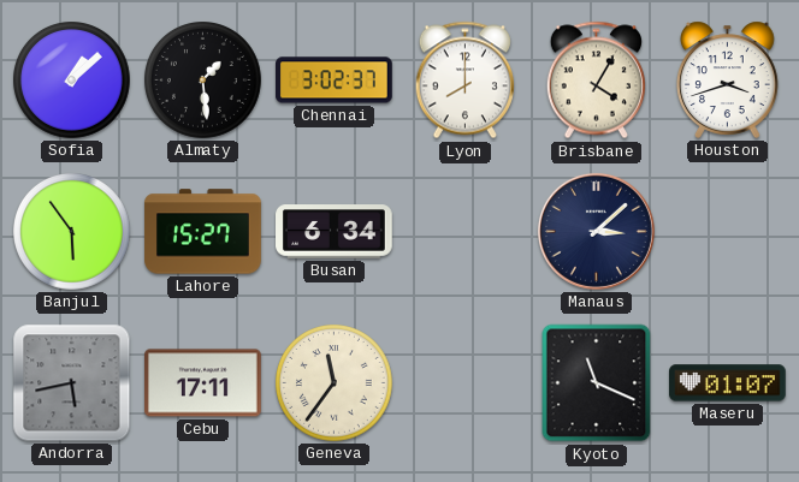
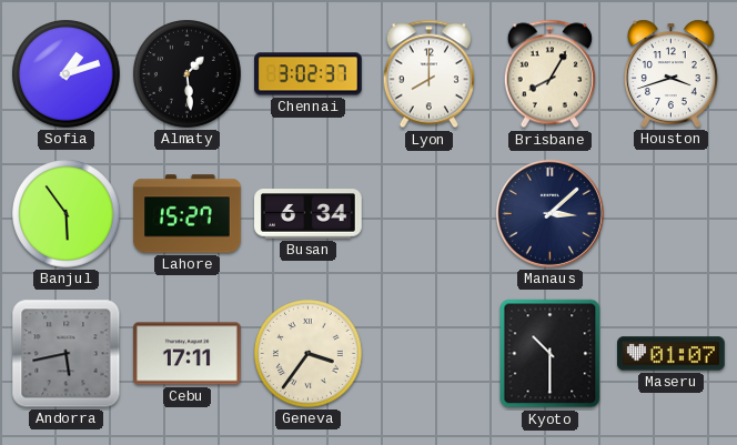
Sofia: 1:08 -> 1:12
Brisbane: 4:05 -> 8:05
Geneva: 11:36 -> 3:36
Kyoto: 11:19 -> 10:30
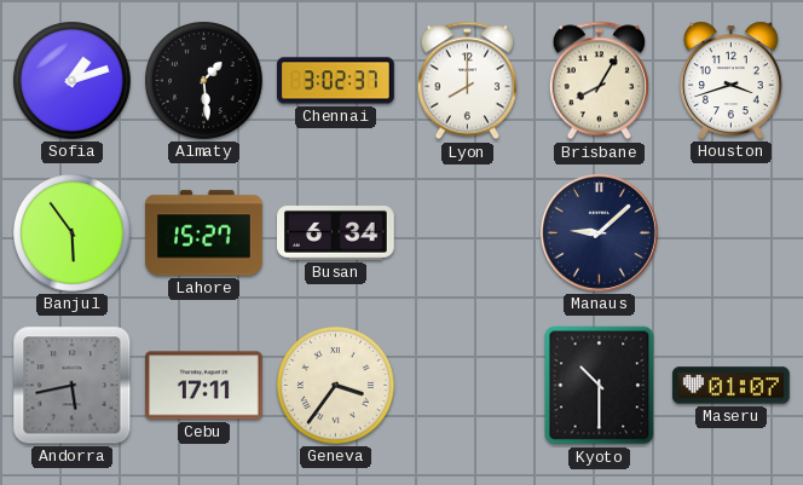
Manaus: 3:08 -> 9:08
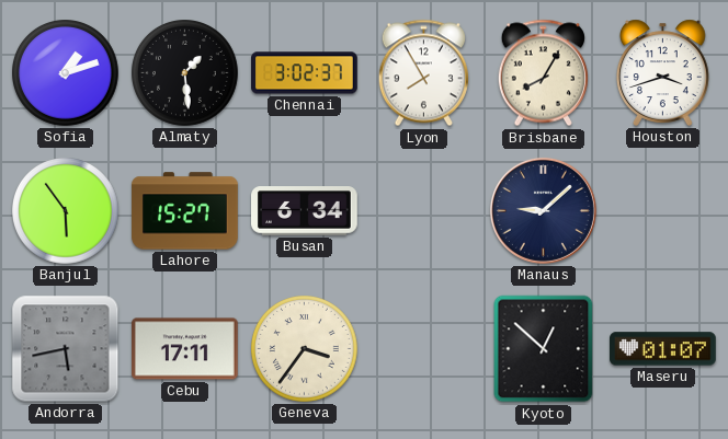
Lyon: 8:00 -> 7:55
Kyoto: 10:30 -> 12:52
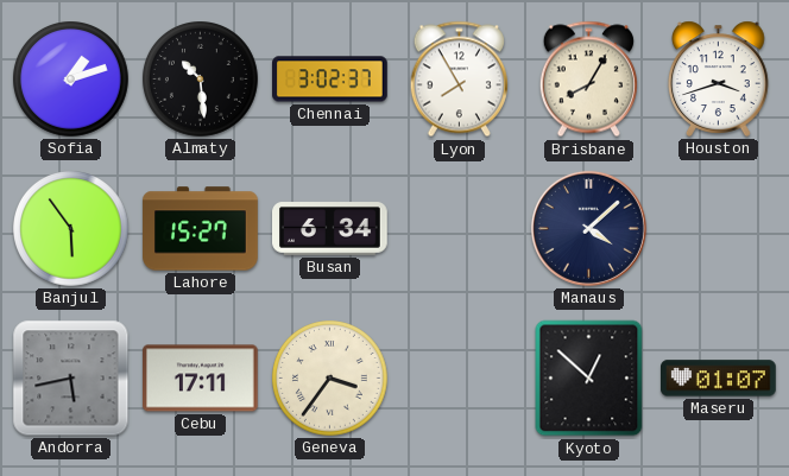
Almaty: 1:29 -> 10:29
Manaus: 9:08 -> 4:08
